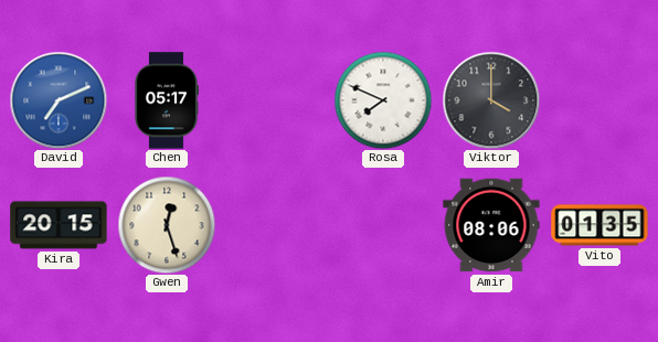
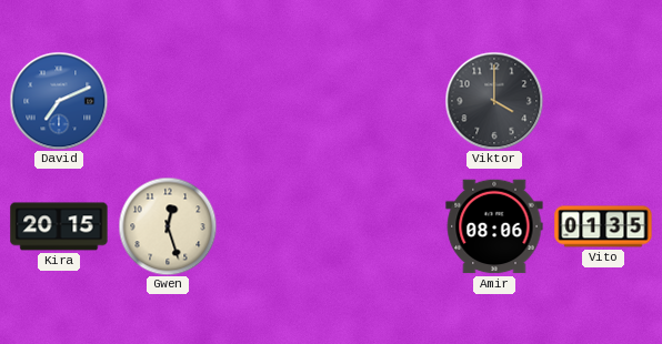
Chen: 05:17 -> none
Rosa: 7:49 -> none
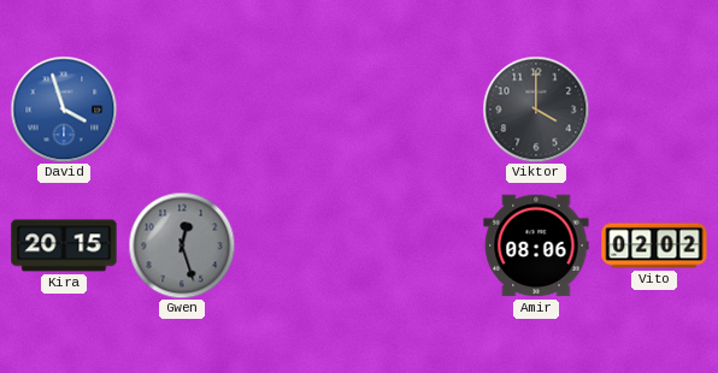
David: 7:11 -> 3:57
Gwen dial: cream -> grey
Vito: 01:35 -> 02:02
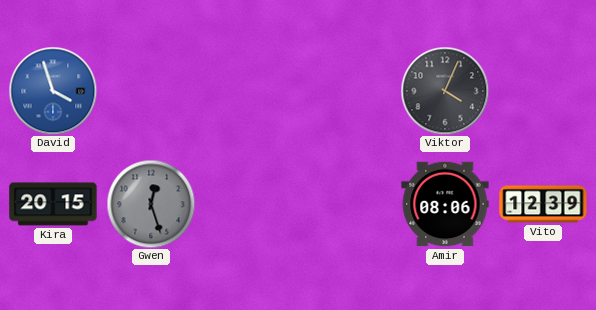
Viktor: 4:00 -> 4:04
Vito: 02:02 -> 12:39
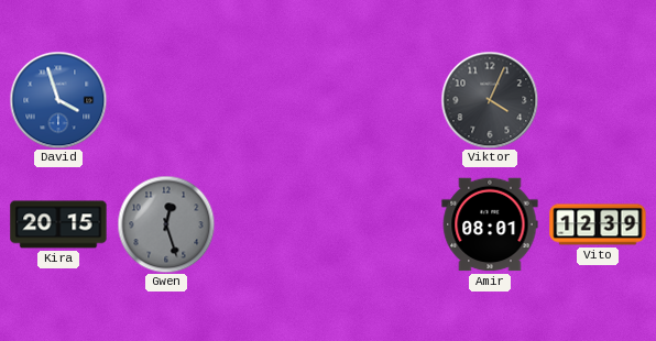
Amir: 08:06 -> 08:01
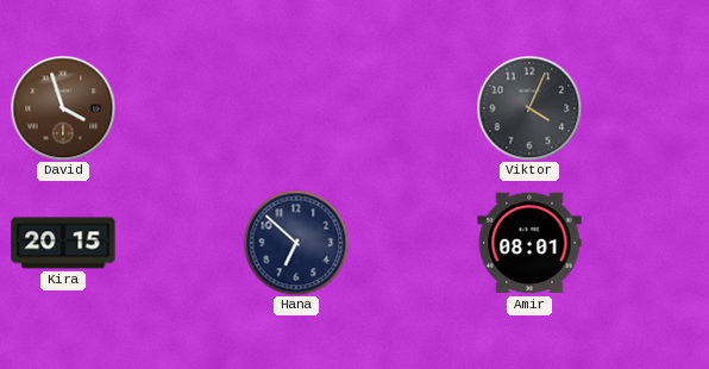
David dial: blue -> brown
Gwen: 12:27 -> none
Hana: none -> 6:52
Vito: 12:39 -> none
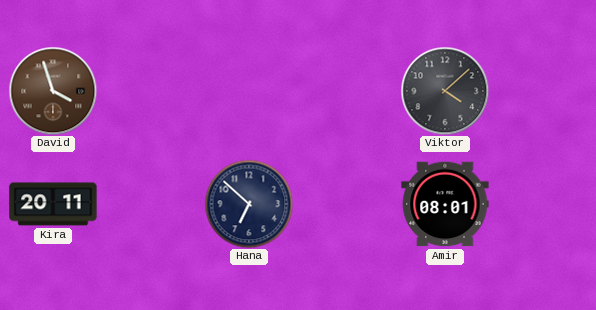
Viktor: 4:04 -> 4:08
Kira: 20:15 -> 20:11
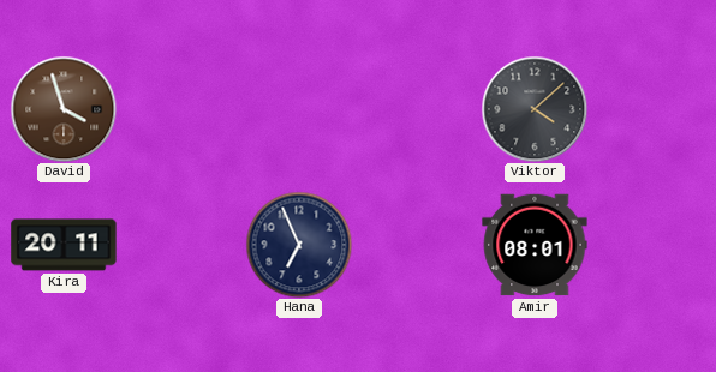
Hana: 6:52 -> 6:56
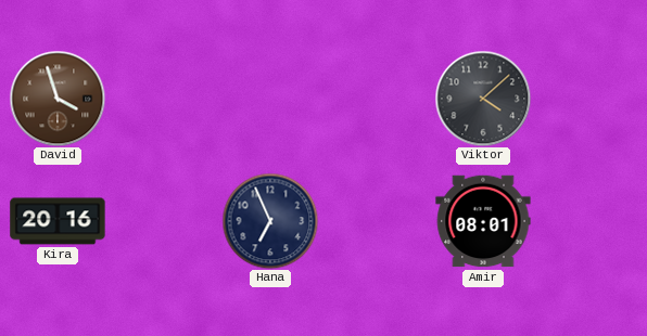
Kira: 20:11 -> 20:16
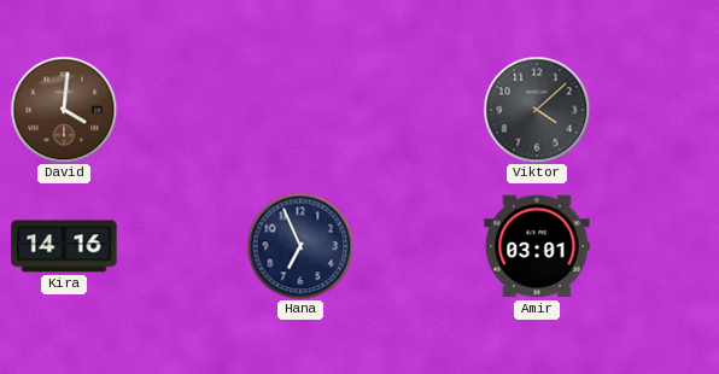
David: 3:57 -> 4:01
Kira: 20:16 -> 14:16
Amir: 08:01 -> 03:01
